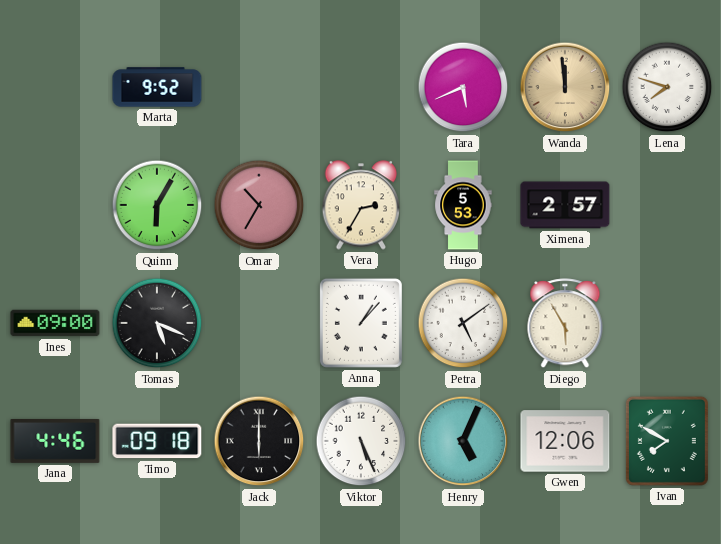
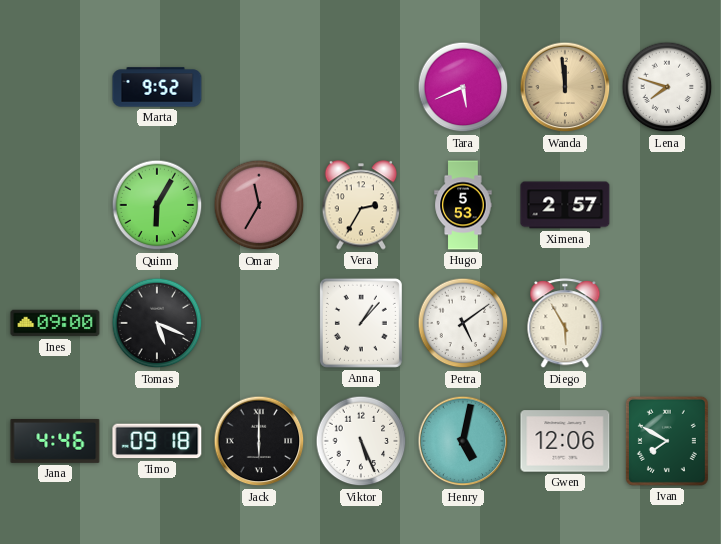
Omar: 10:35 -> 11:35
Henry: 5:04 -> 5:02
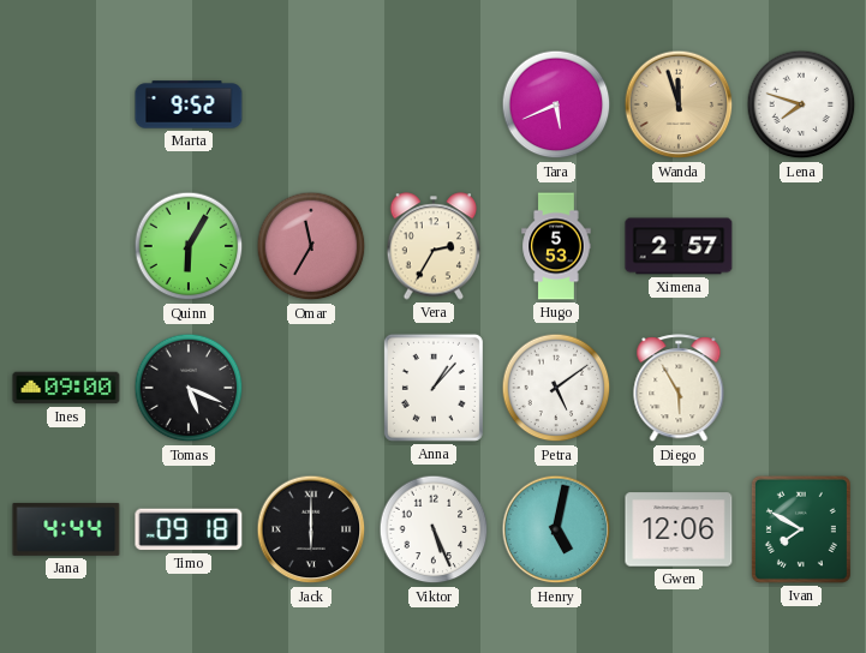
Wanda: 11:59 -> 11:57
Jana: 4:46 -> 4:44
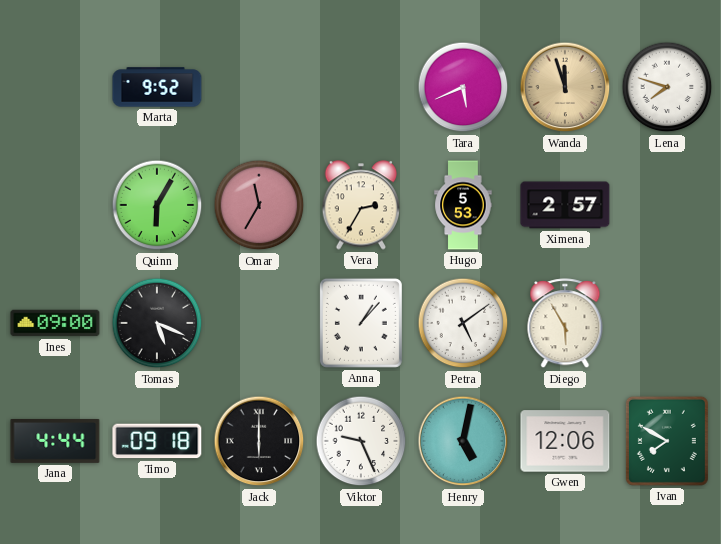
Viktor: 5:26 -> 9:26
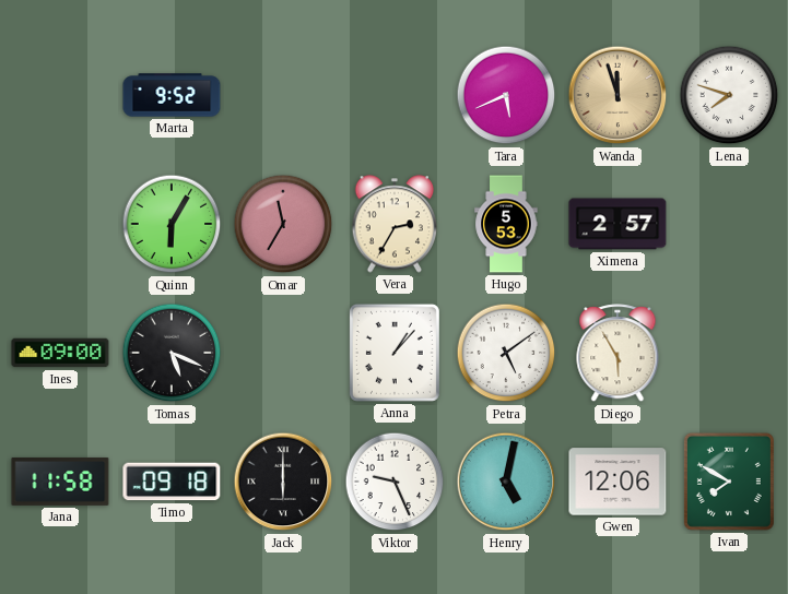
Jana: 4:44 -> 11:58
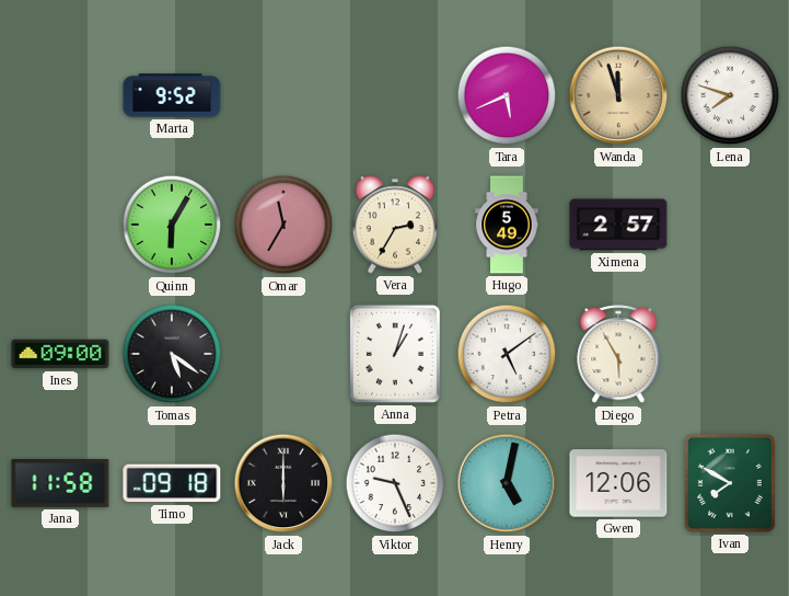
Hugo: 5:53 -> 5:49
Tomas: 5:19 -> 5:21
Anna: 1:07 -> 1:03
